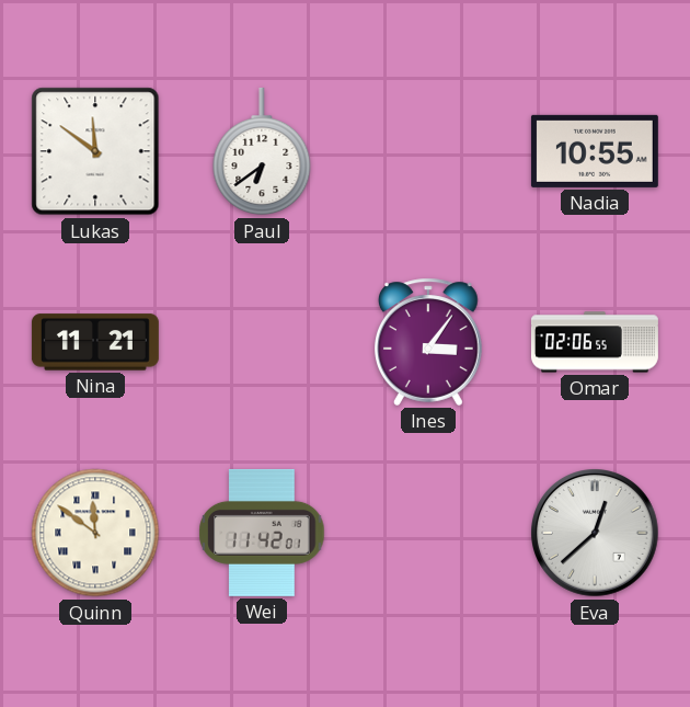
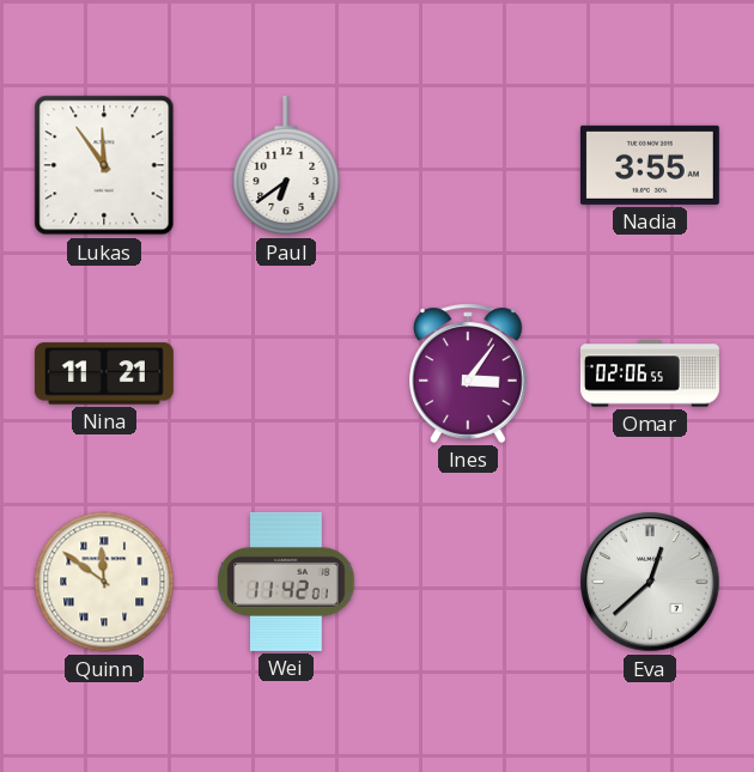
Lukas: 11:51 -> 11:54
Nadia: 10:55 -> 3:55
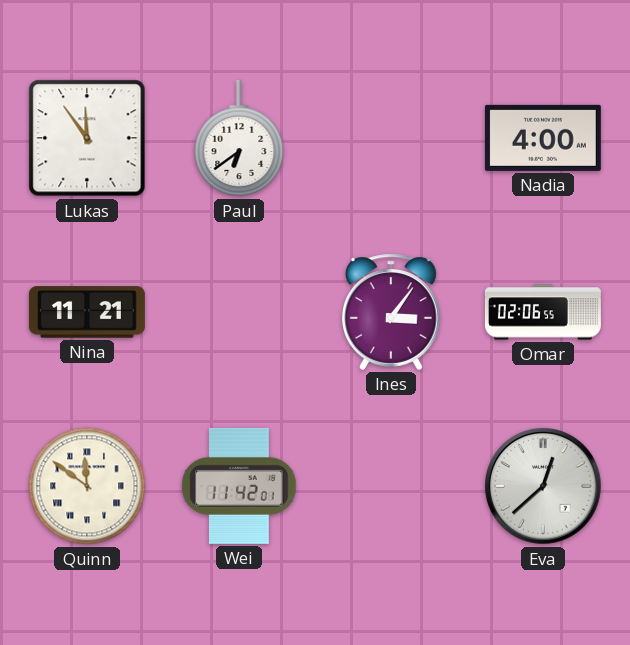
Nadia: 3:55 -> 4:00
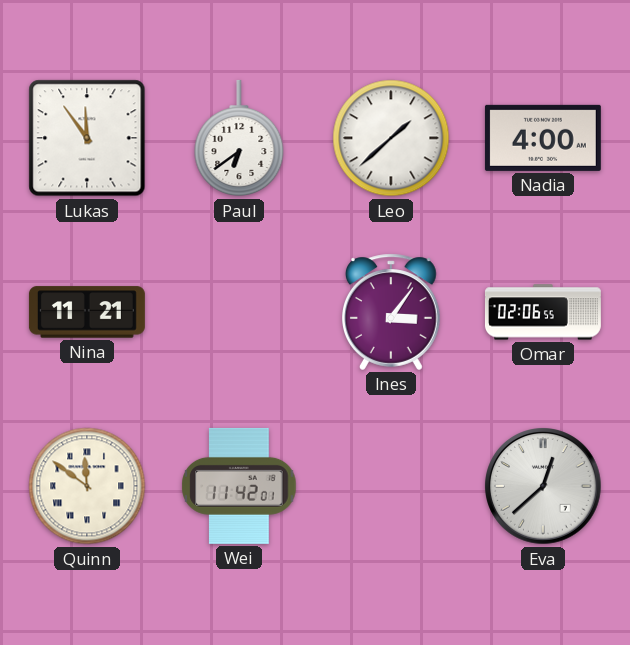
Leo: none -> 1:38
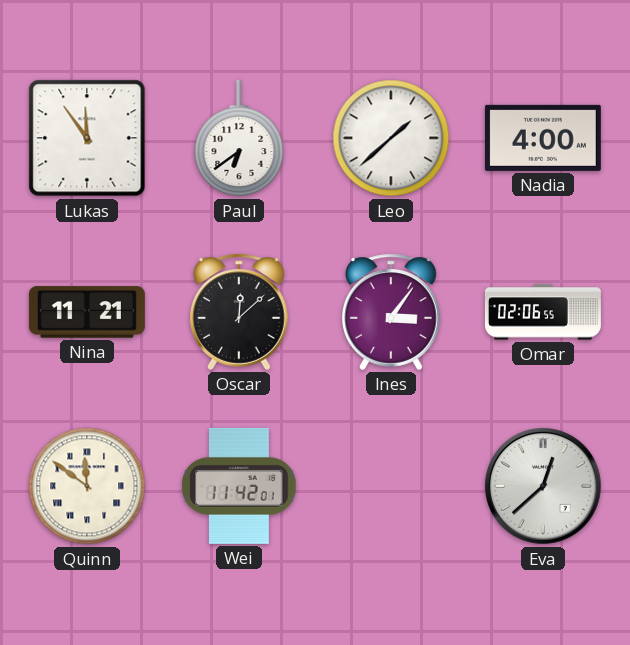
Oscar: none -> 12:08
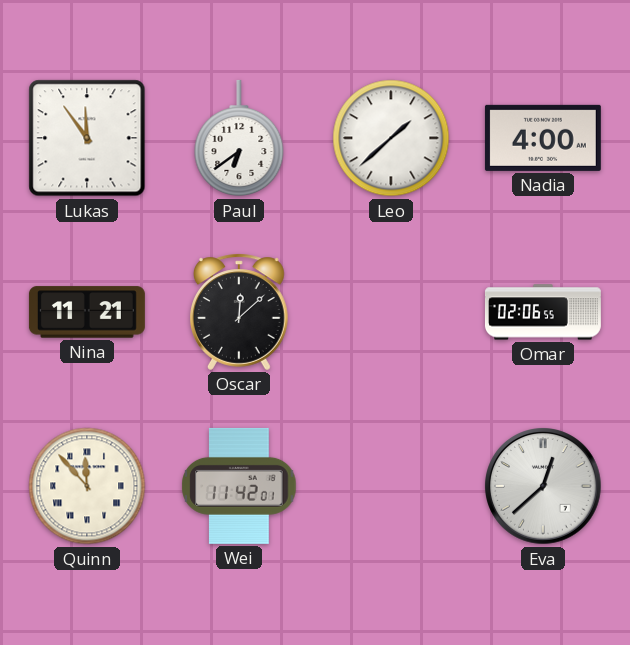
Ines: 3:06 -> none
Quinn: 11:51 -> 11:53
